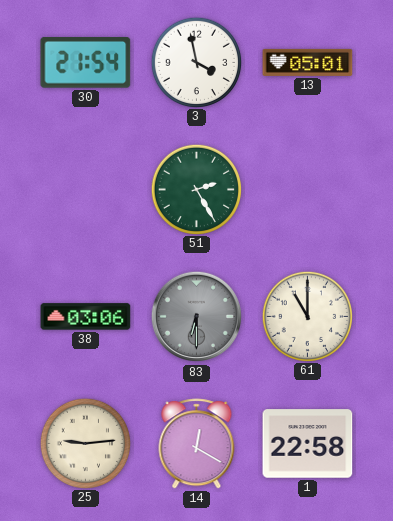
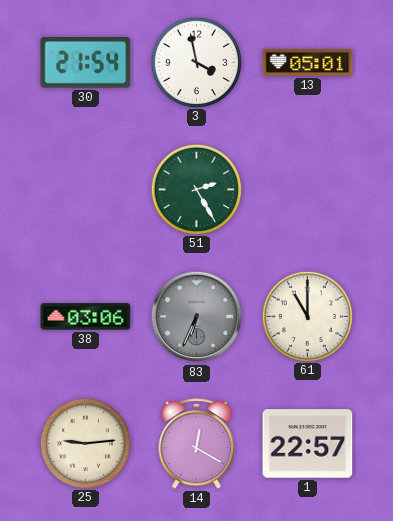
83: 6:30 -> 6:34
1: 22:58 -> 22:57
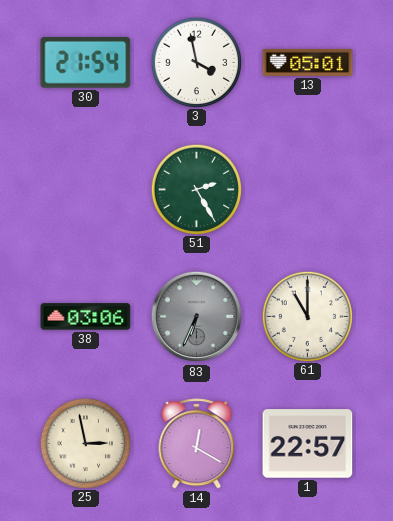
25: 9:14 -> 2:58
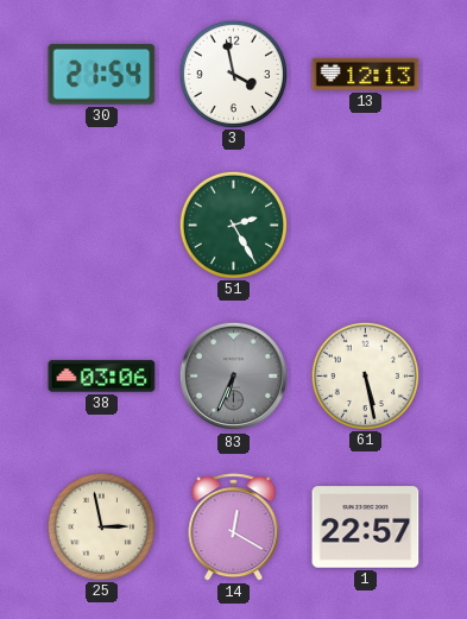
13: 05:01 -> 12:13
61: 11:00 -> 5:28
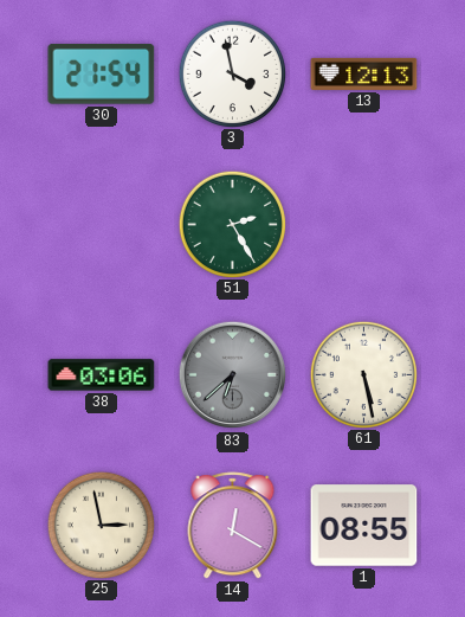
83: 6:34 -> 6:38
1: 22:57 -> 08:55
